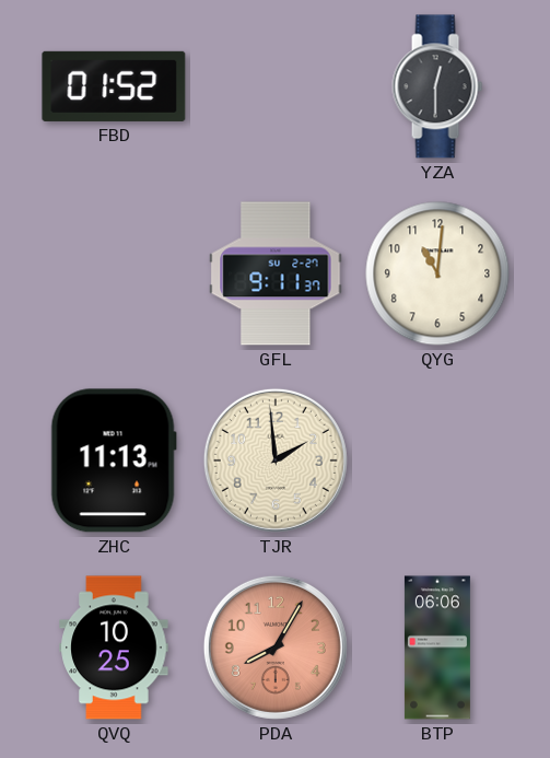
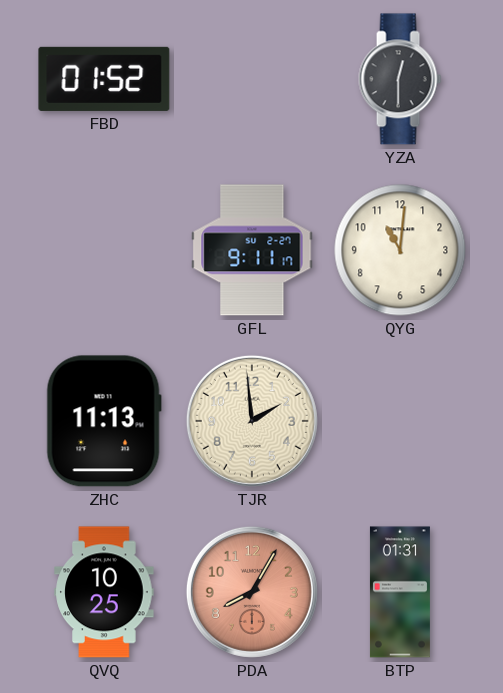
GFL: 9:11:37 -> 9:11:17
BTP: 06:06 -> 01:31
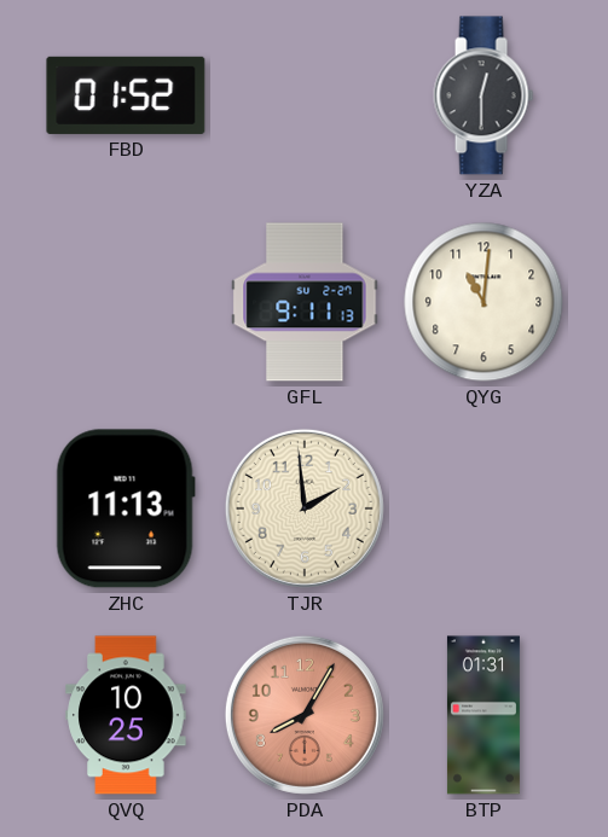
GFL: 9:11:17 -> 9:11:13
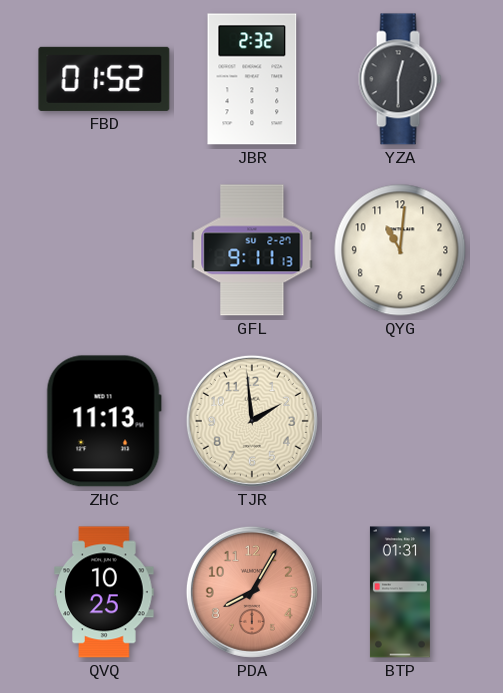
JBR: none -> 2:32
